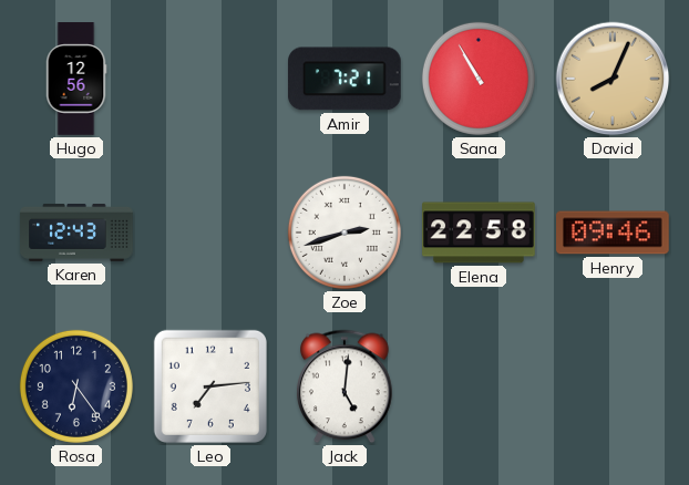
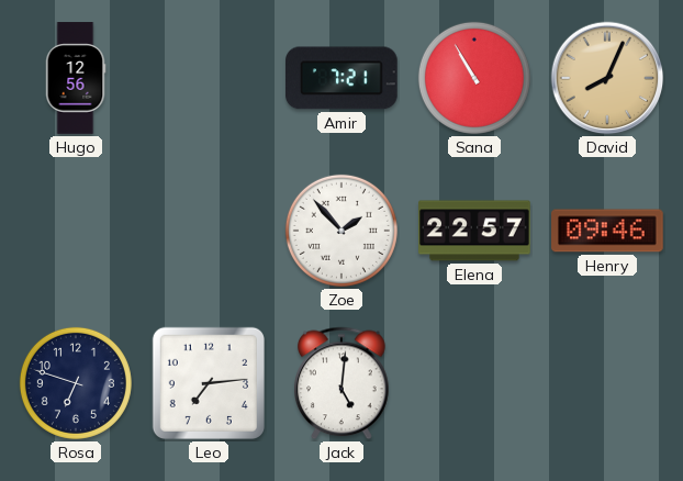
Karen: 12:43 -> none
Zoe: 2:42 -> 1:53
Elena: 22:58 -> 22:57
Rosa: 6:24 -> 6:48
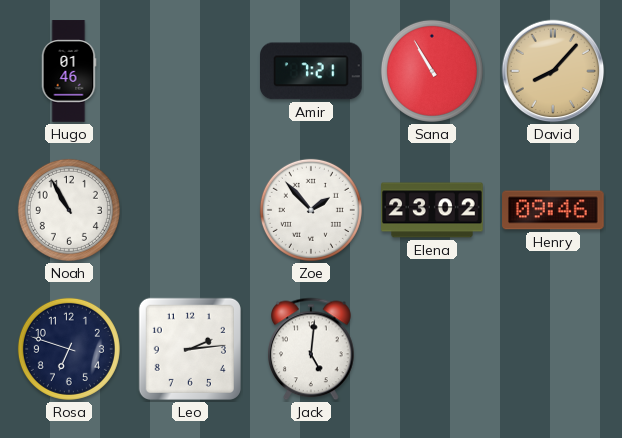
Hugo: 12:56 -> 01:46
David: 8:04 -> 8:07
Noah: none -> 10:55
Elena: 22:57 -> 23:02
Leo: 7:14 -> 2:14
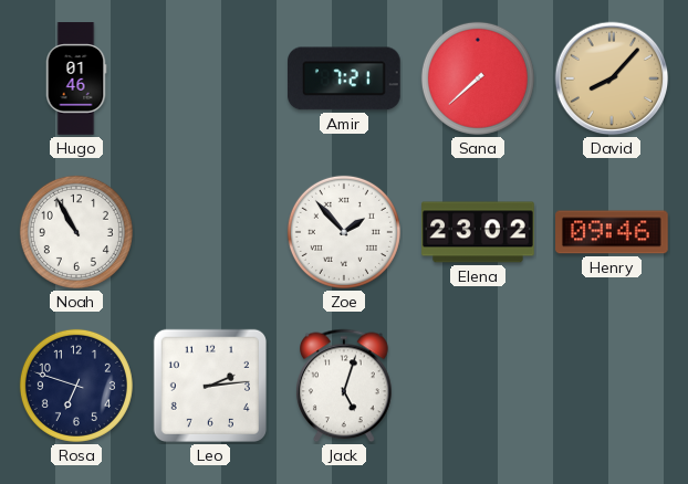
Sana: 10:55 -> 7:38
Jack: 5:01 -> 5:03
